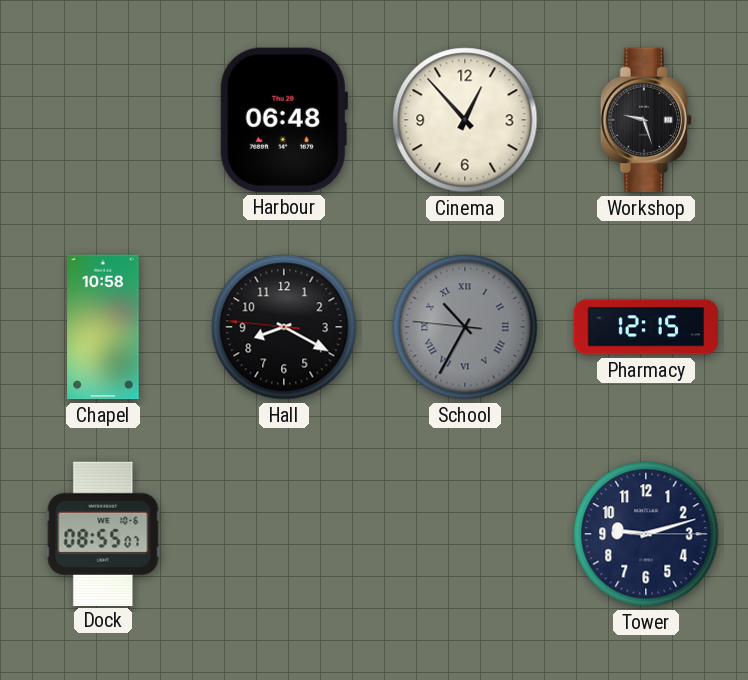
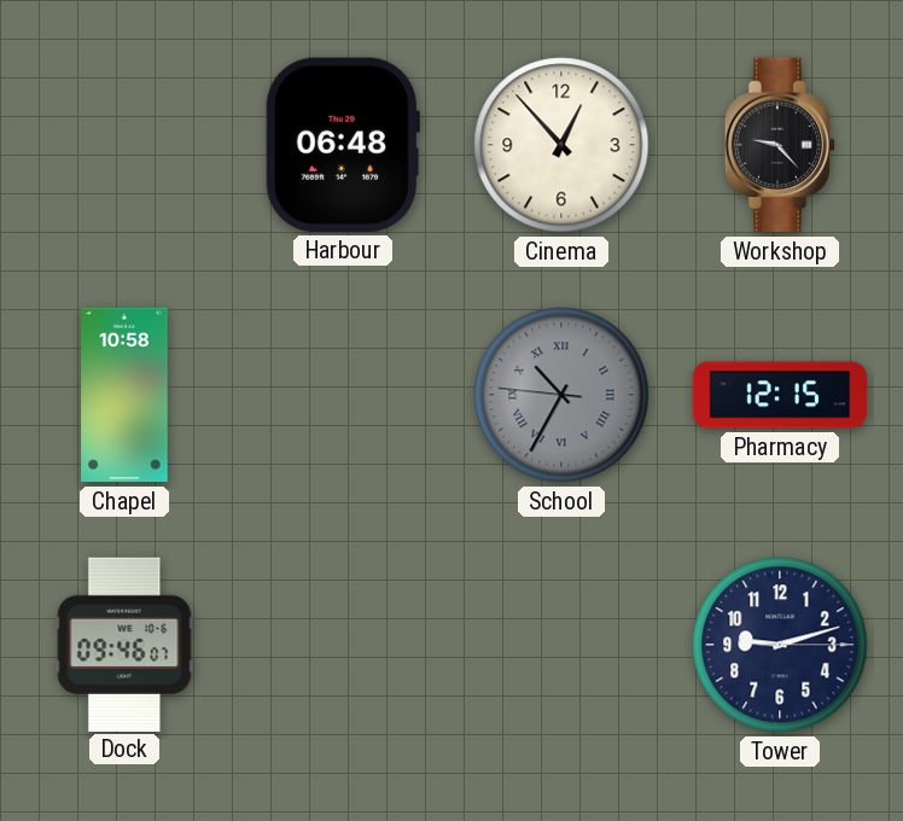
Workshop: 9:27 -> 9:23
Hall: 8:19 -> none
Dock: 08:55 -> 09:46
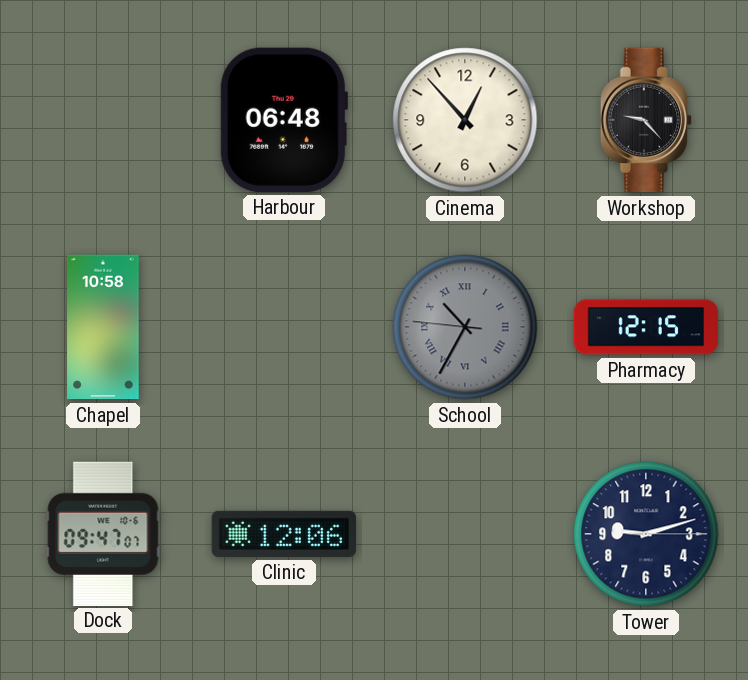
Dock: 09:46 -> 09:47
Clinic: none -> 12:06
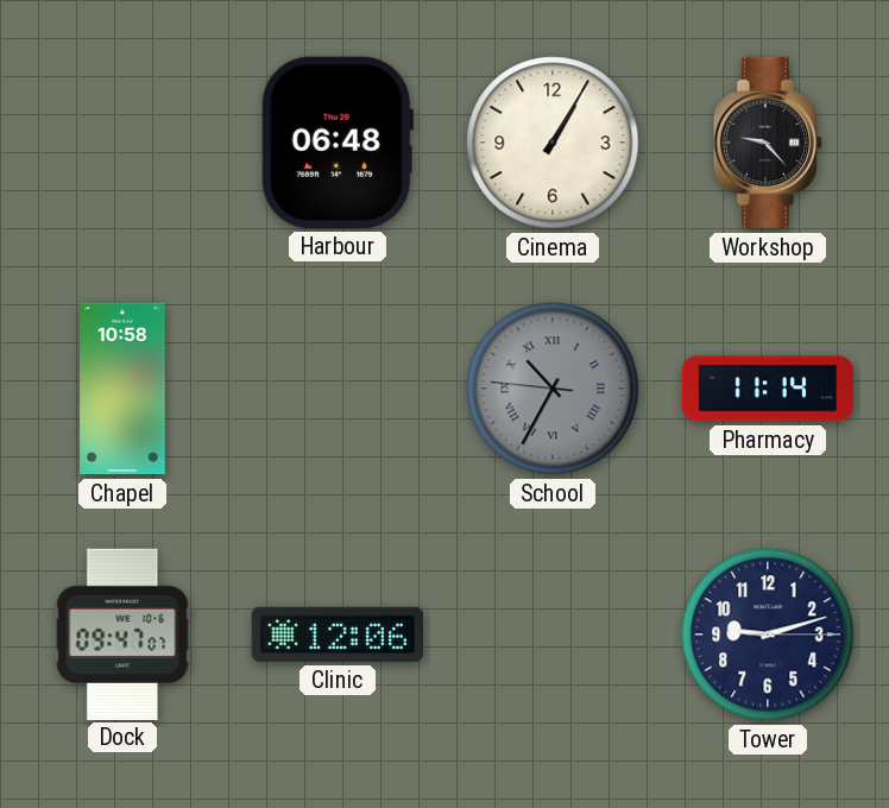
Cinema: 12:53 -> 1:05
Pharmacy: 12:15 -> 11:14
